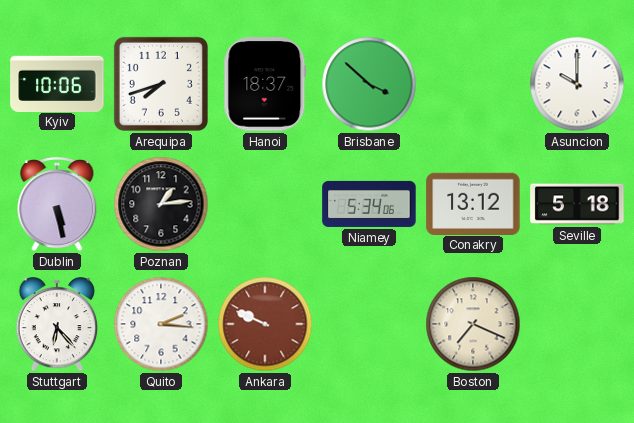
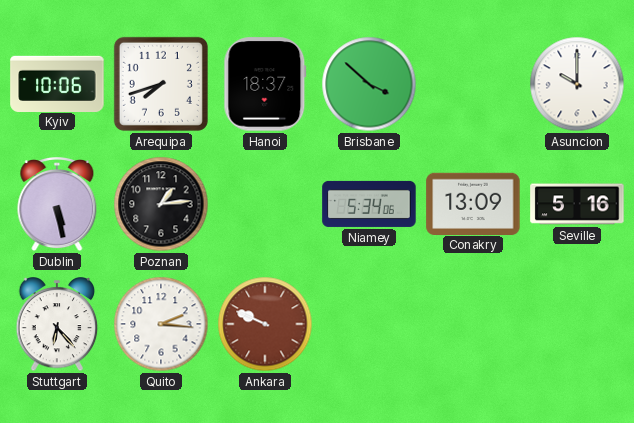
Conakry: 13:12 -> 13:09
Seville: 5:18 -> 5:16
Boston: 7:19 -> none
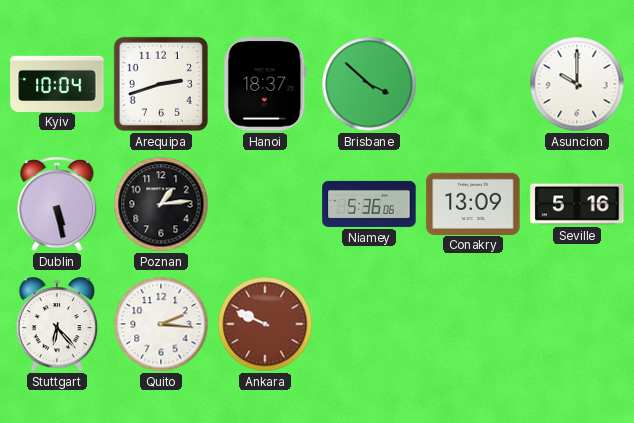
Kyiv: 10:06 -> 10:04
Arequipa: 7:42 -> 2:42
Niamey: 5:34 -> 5:36
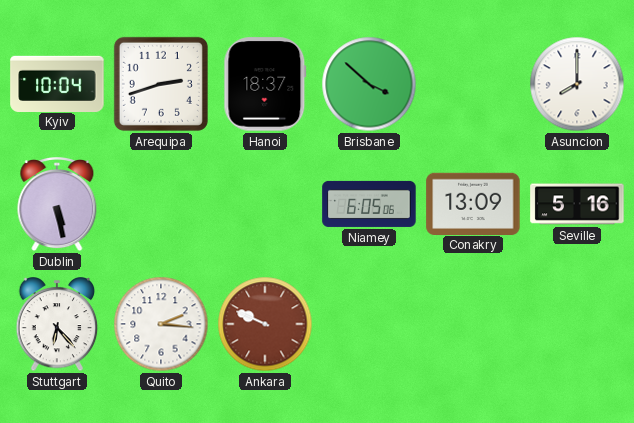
Asuncion: 10:00 -> 8:00
Poznan: 1:14 -> none
Niamey: 5:36 -> 6:05
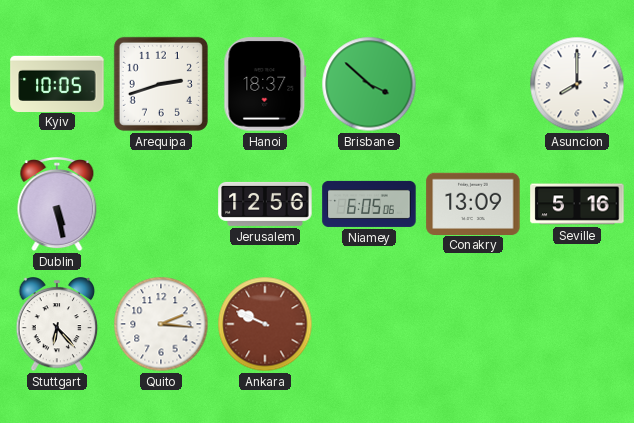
Kyiv: 10:04 -> 10:05
Jerusalem: none -> 12:56
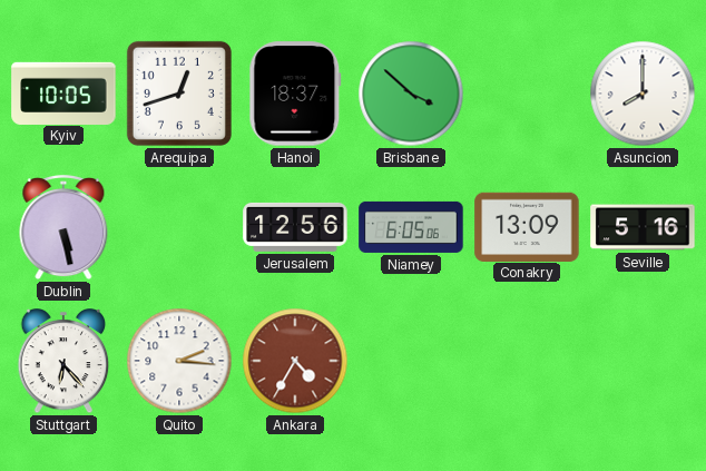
Arequipa: 2:42 -> 12:42
Ankara: 9:49 -> 4:35
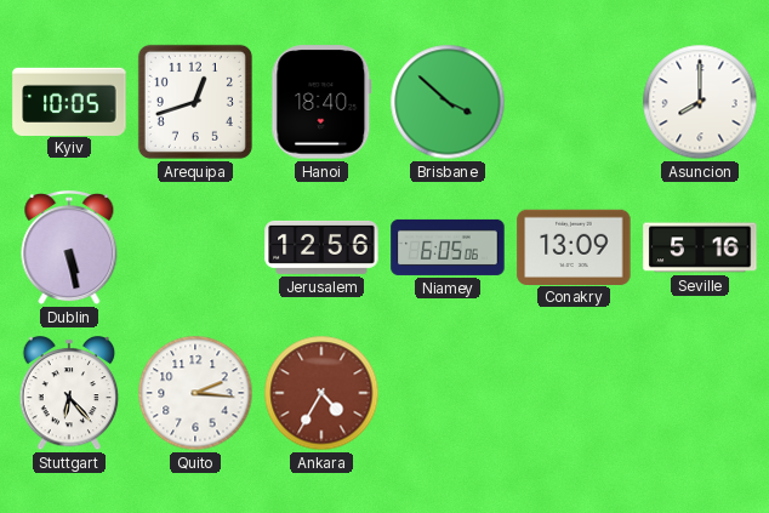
Hanoi: 18:37 -> 18:40
